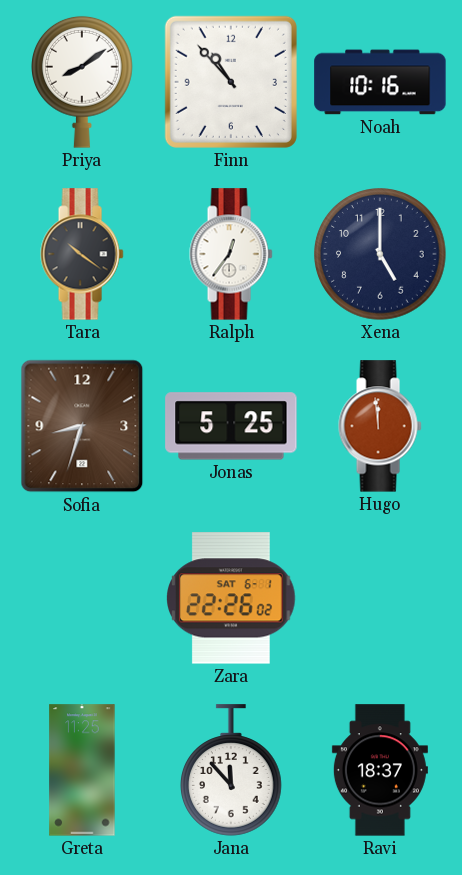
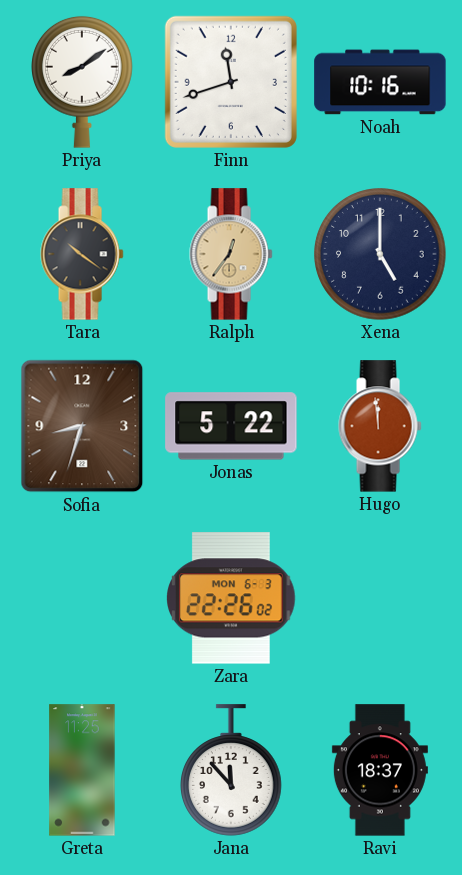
Finn: 10:53 -> 11:42
Ralph dial: white -> champagne
Jonas: 5:25 -> 5:22
Zara date: SAT 6-1 -> MON 6-3
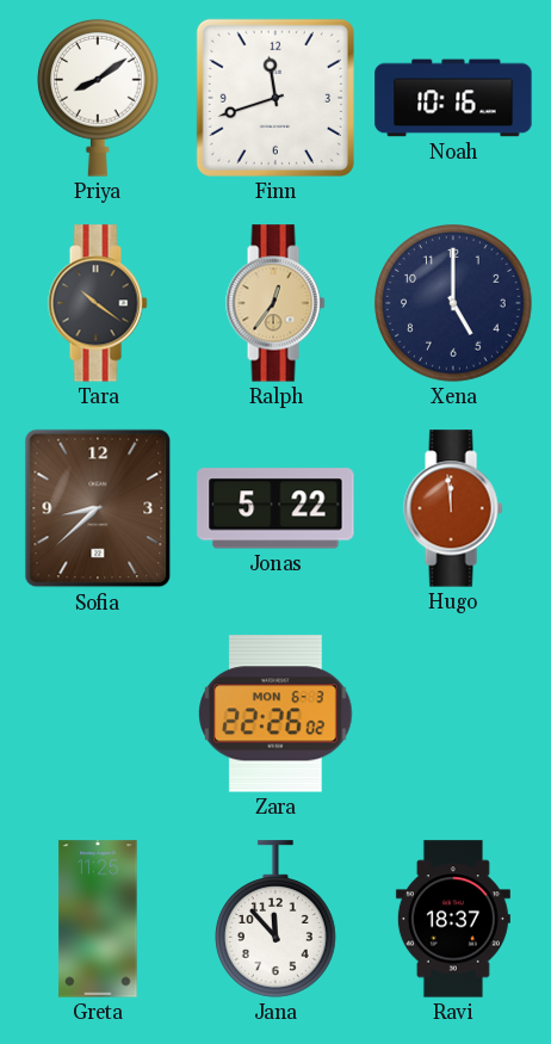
Sofia: 8:33 -> 8:38
